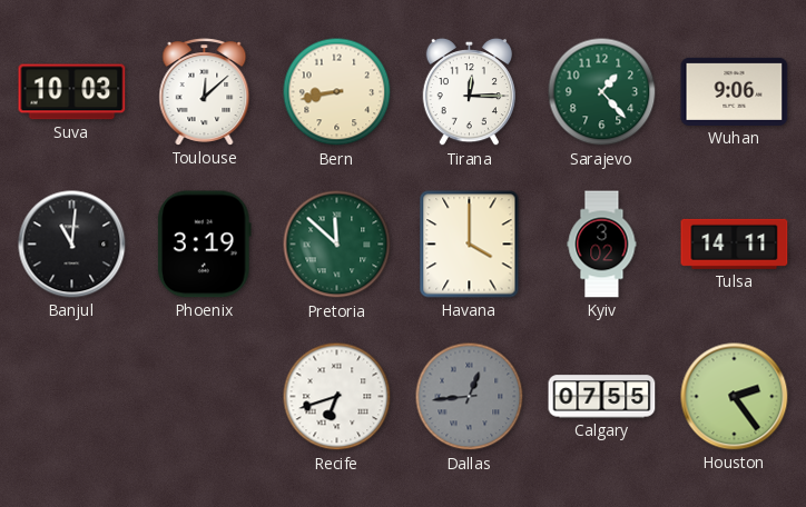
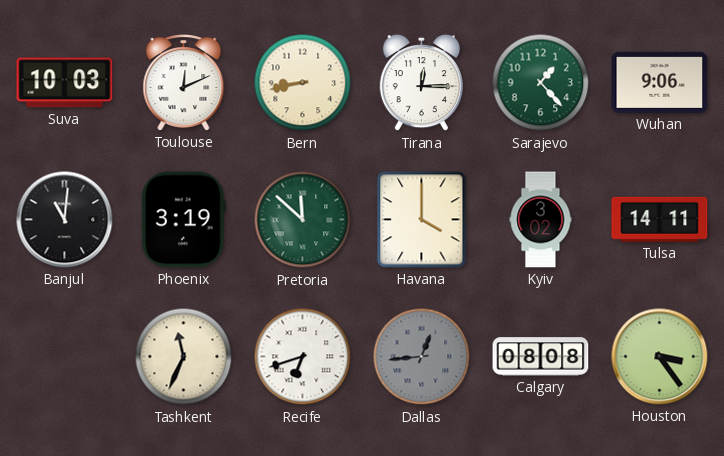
Toulouse: 12:08 -> 12:11
Tashkent: none -> 11:34
Calgary: 07:55 -> 08:08
Houston: 2:24 -> 3:24
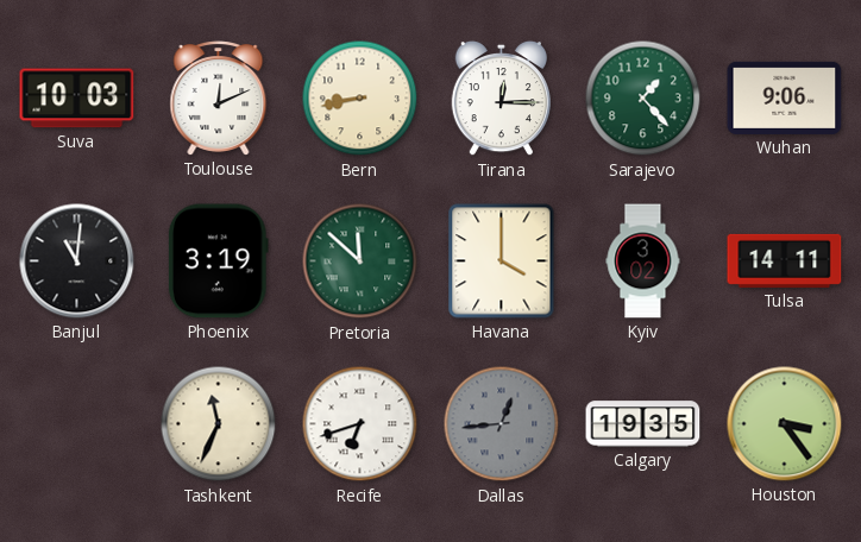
Calgary: 08:08 -> 19:35
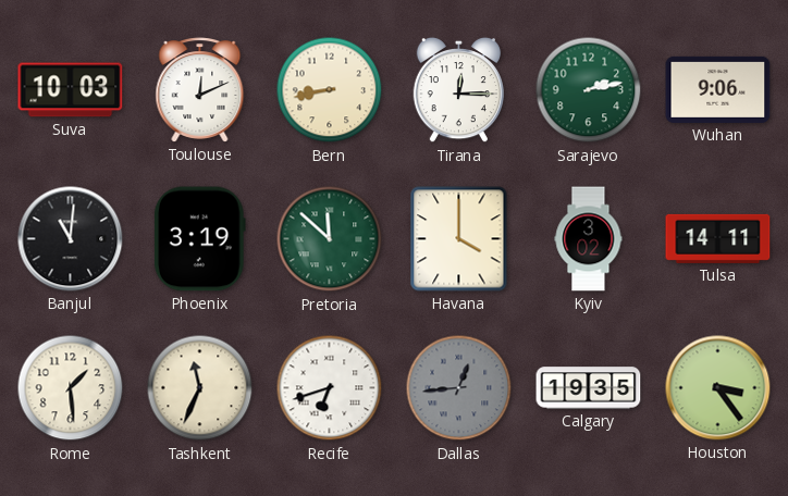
Sarajevo: 1:23 -> 2:13
Rome: none -> 1:29
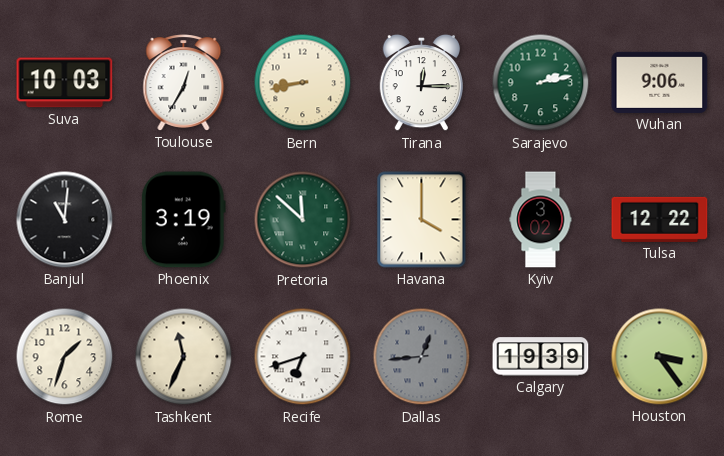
Toulouse: 12:11 -> 12:35
Tulsa: 14:11 -> 12:22
Rome: 1:29 -> 1:33
Calgary: 19:35 -> 19:39
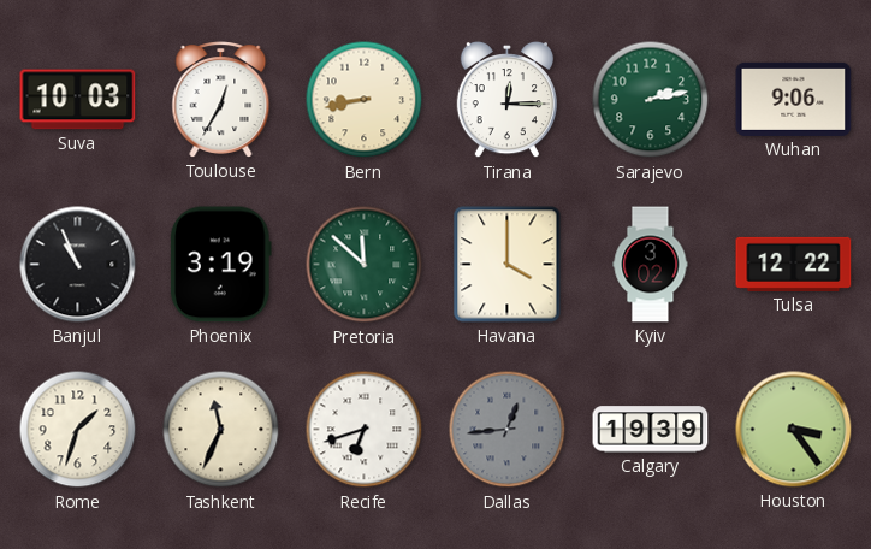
Banjul: 11:01 -> 10:56
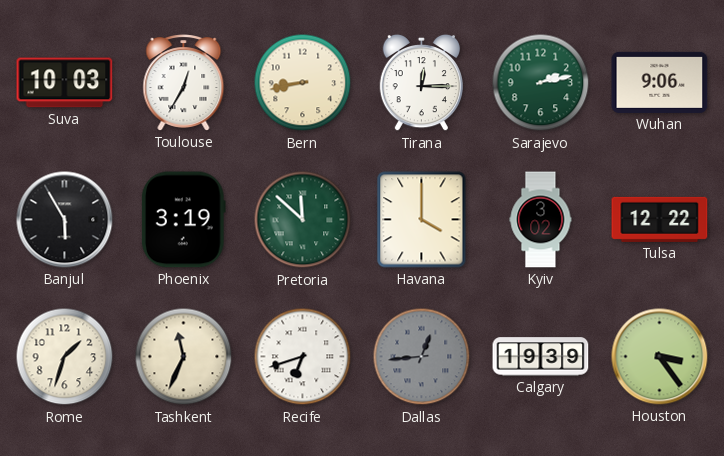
Banjul: 10:56 -> 5:55
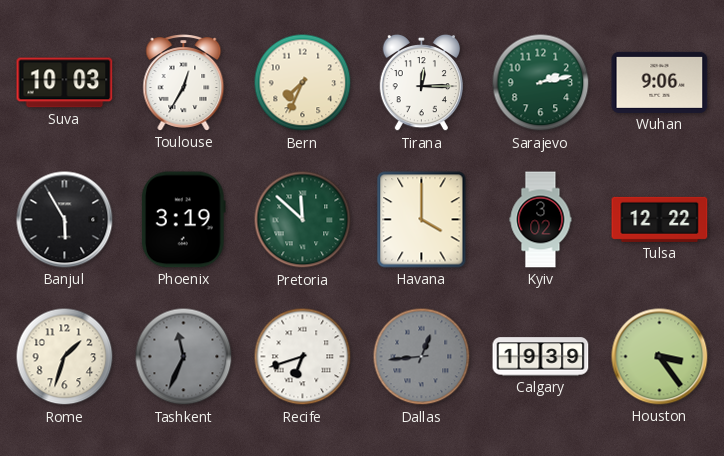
Bern: 8:43 -> 7:34
Tashkent dial: cream -> grey
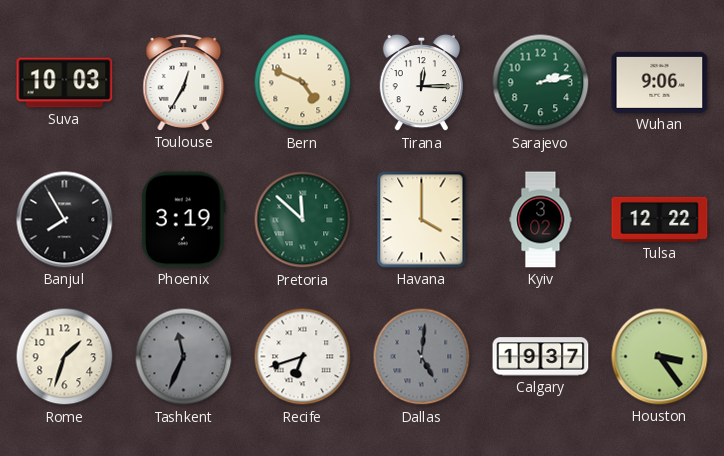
Bern: 7:34 -> 4:49
Banjul: 5:55 -> 7:55
Dallas: 12:44 -> 5:01
Calgary: 19:39 -> 19:37
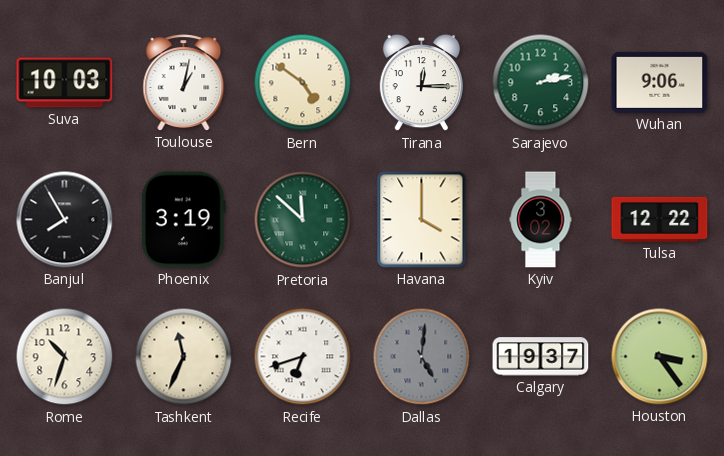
Toulouse: 12:35 -> 1:02
Bern: 4:49 -> 4:51
Rome: 1:33 -> 10:33
Tashkent dial: grey -> cream
